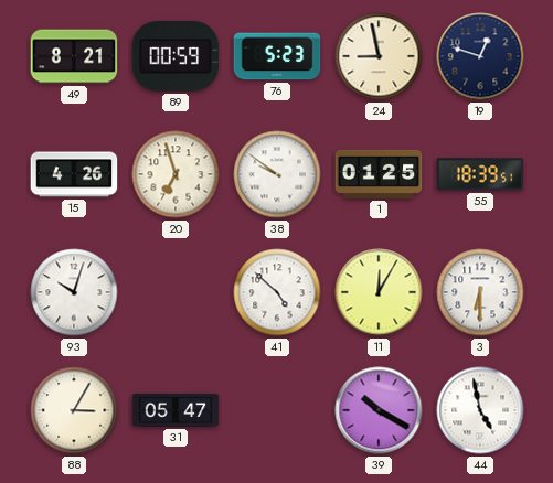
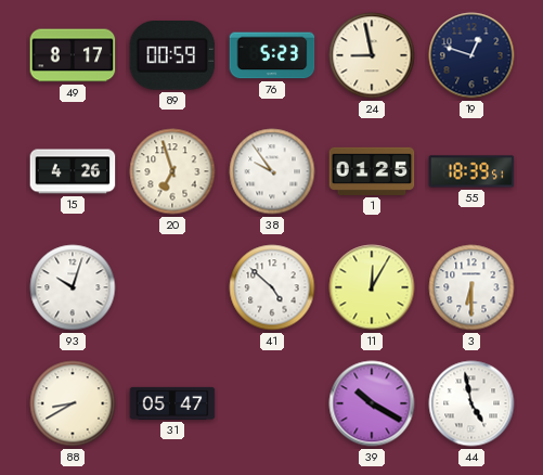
49: 8:21 -> 8:17
38: 9:51 -> 9:54
88: 3:05 -> 8:40
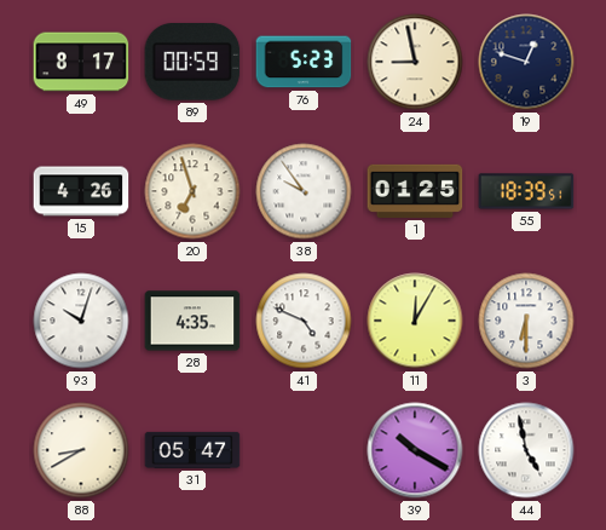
28: none -> 4:35
41: 4:52 -> 4:49
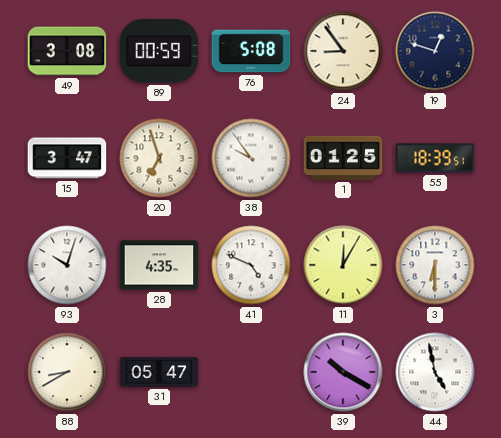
49: 8:17 -> 3:08
76: 5:23 -> 5:08
24: 8:58 -> 8:54
15: 4:26 -> 3:47
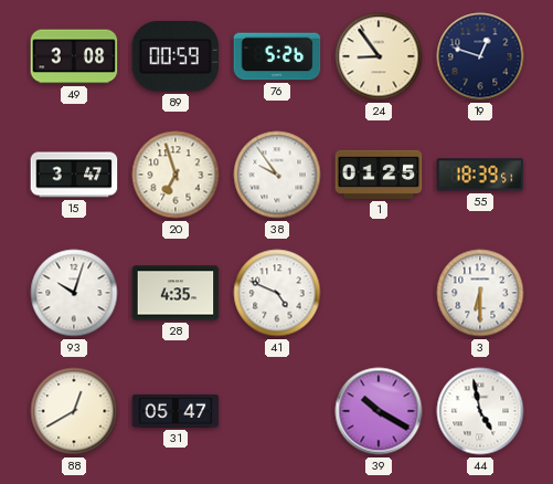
76: 5:08 -> 5:26
11: 12:05 -> none
88: 8:40 -> 12:40
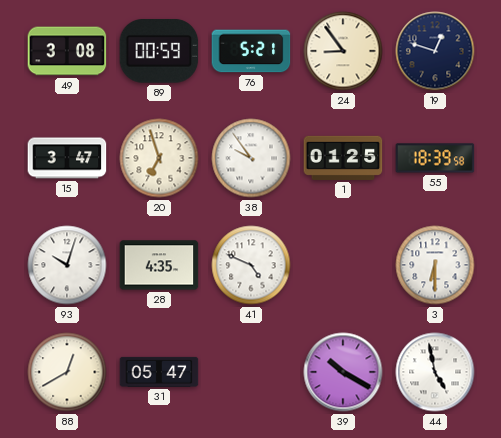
76: 5:26 -> 5:21
55: 18:39:51 -> 18:39:58
